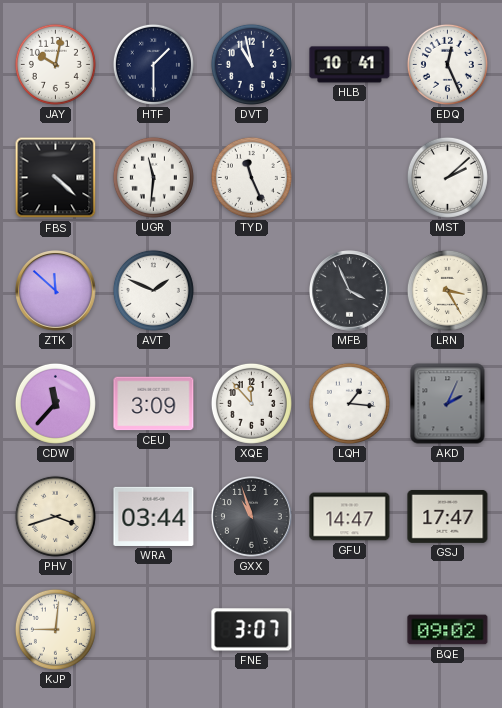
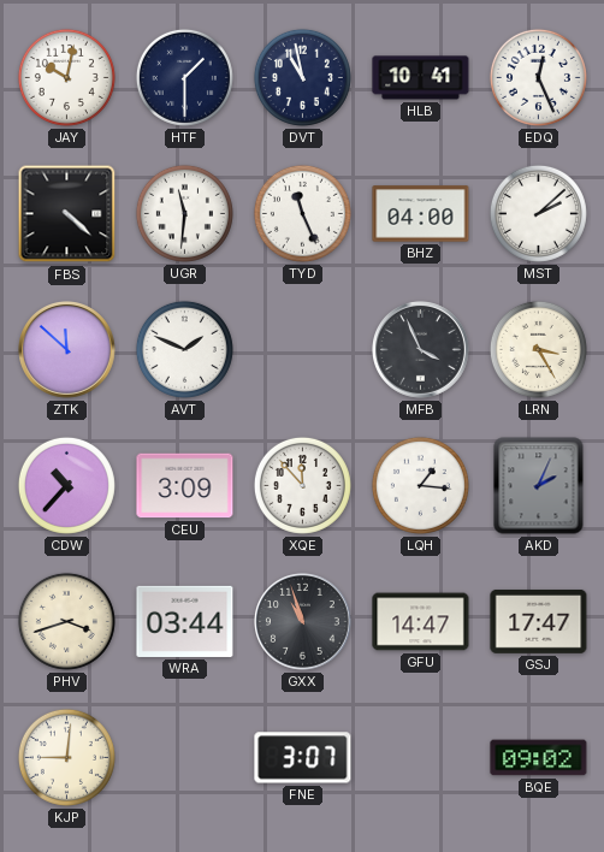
BHZ: none -> 04:00
CDW: 11:37 -> 10:37
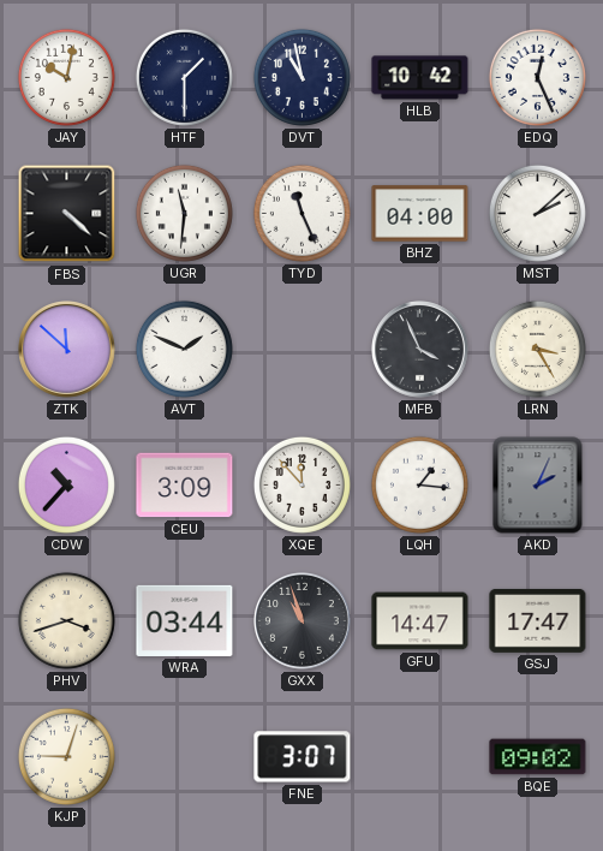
HLB: 10:41 -> 10:42
KJP: 9:01 -> 9:03
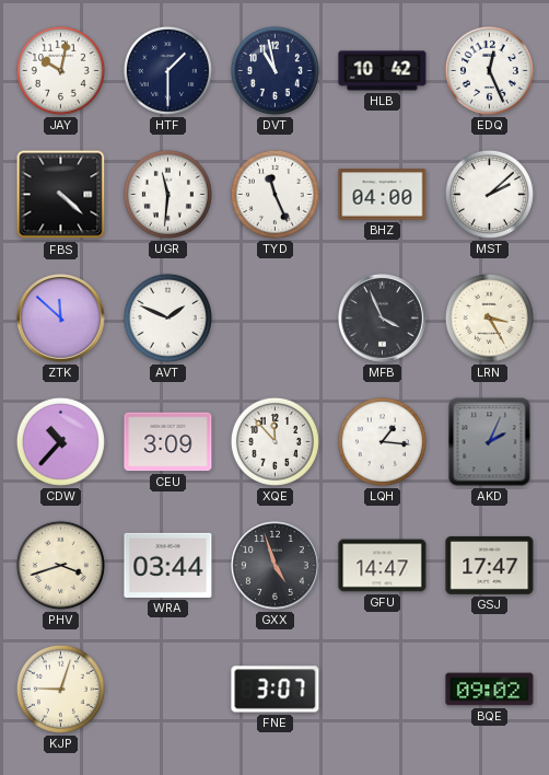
GXX: 10:57 -> 4:57
